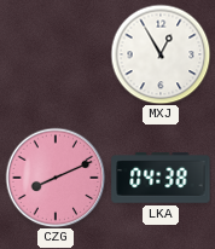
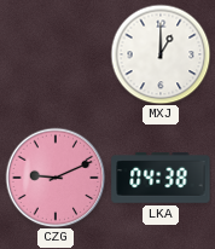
MXJ: 12:55 -> 1:00
CZG: 8:11 -> 9:11
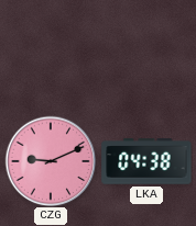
MXJ: 1:00 -> none
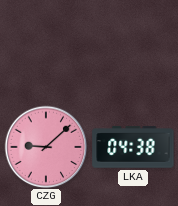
CZG: 9:11 -> 9:08
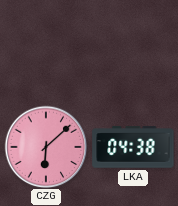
CZG: 9:08 -> 6:08
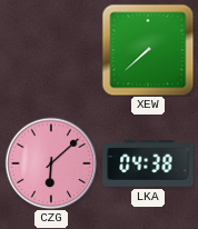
XEW: none -> 7:38
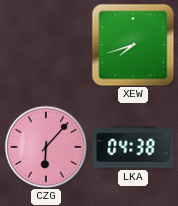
XEW: 7:38 -> 7:42
CZG: 6:08 -> 6:07
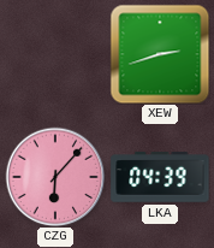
XEW: 7:42 -> 2:42
LKA: 04:38 -> 04:39
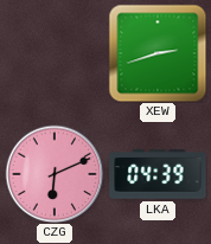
CZG: 6:07 -> 6:11
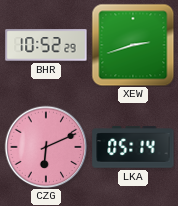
BHR: none -> 10:52
LKA: 04:39 -> 05:14
